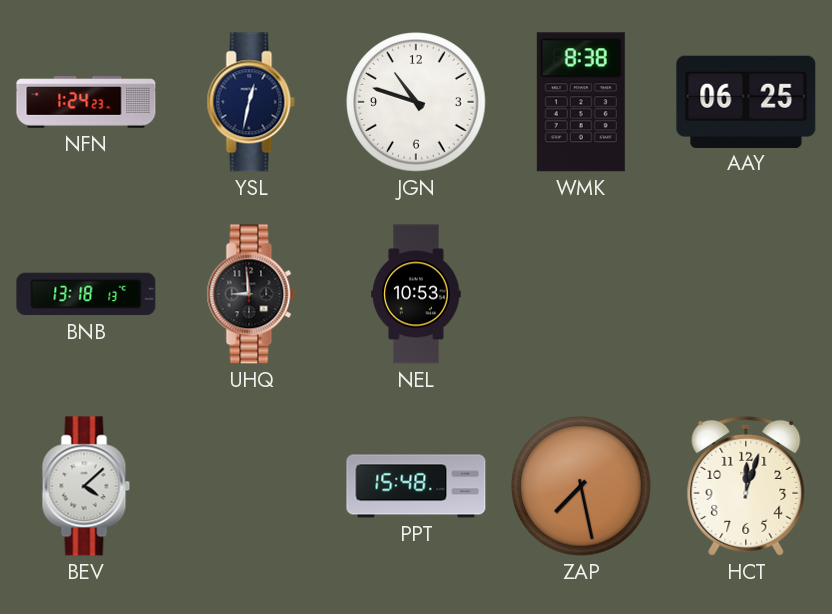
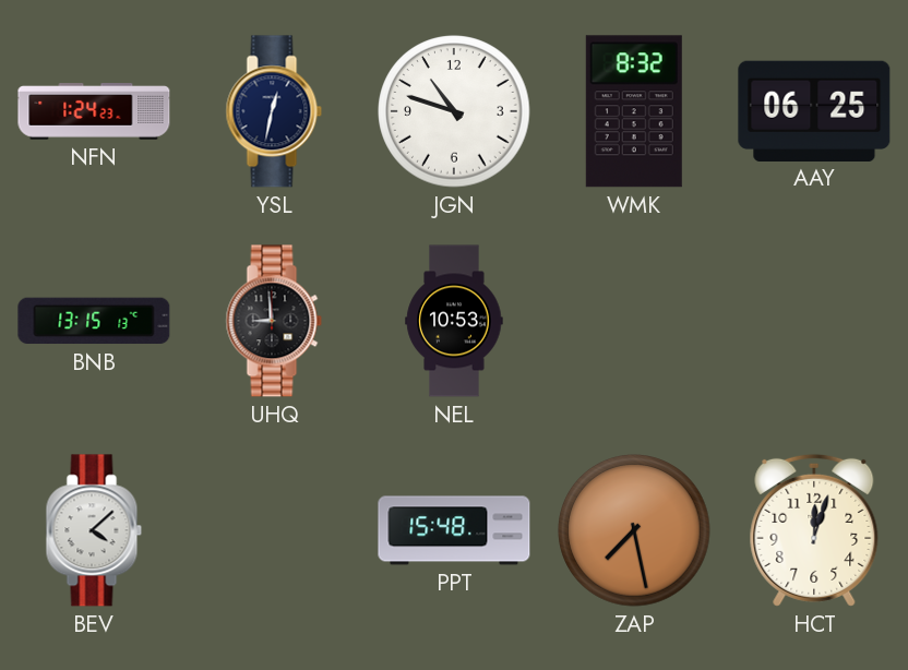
WMK: 8:38 -> 8:32
BNB: 13:18 -> 13:15
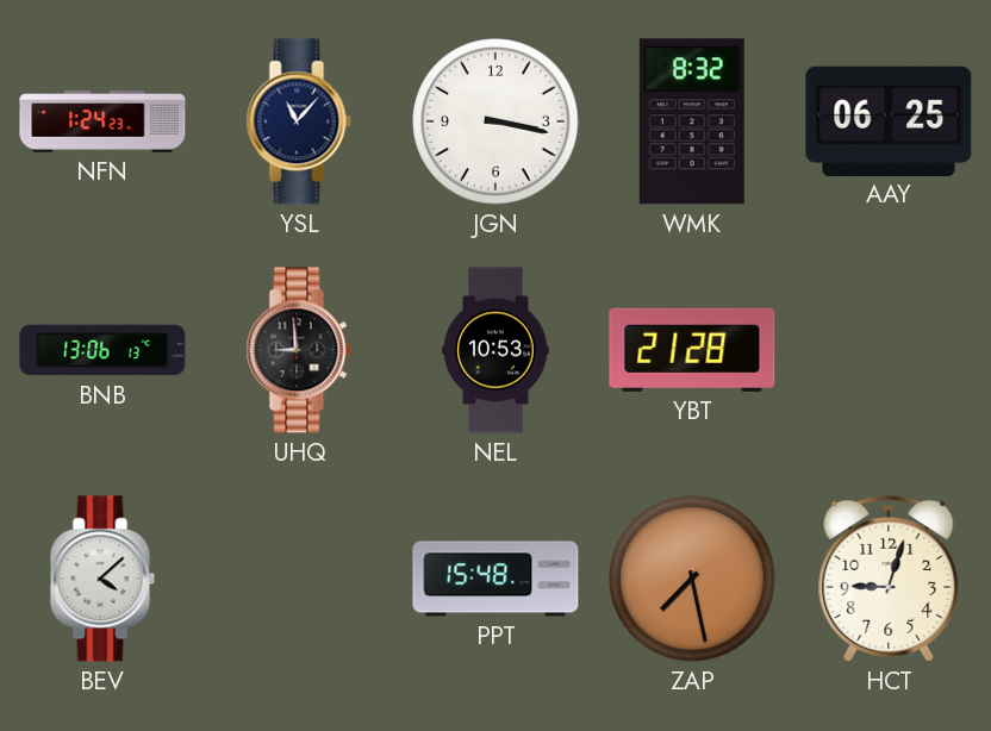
YSL: 12:32 -> 11:07
JGN: 10:48 -> 3:17
BNB: 13:15 -> 13:06
YBT: none -> 21:28
HCT: 12:03 -> 9:03
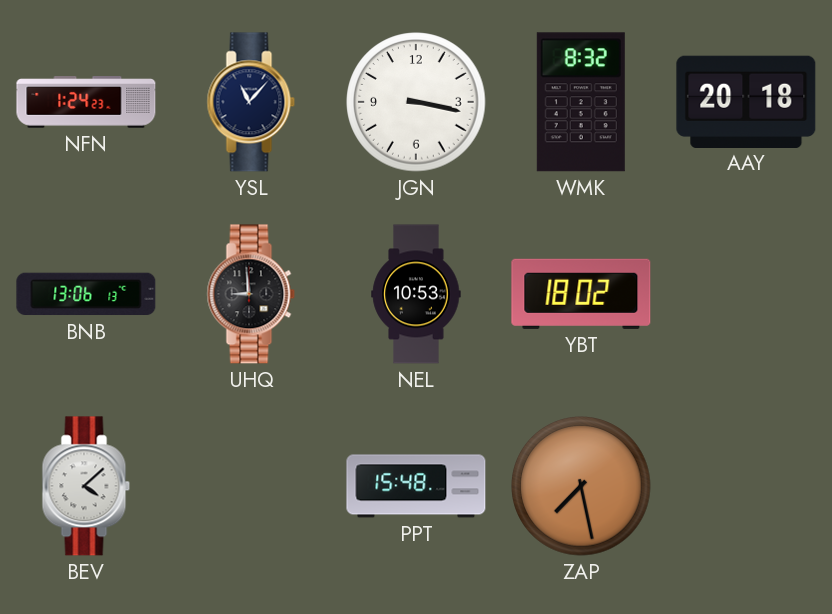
AAY: 06:25 -> 20:18
YBT: 21:28 -> 18:02
HCT: 9:03 -> none
